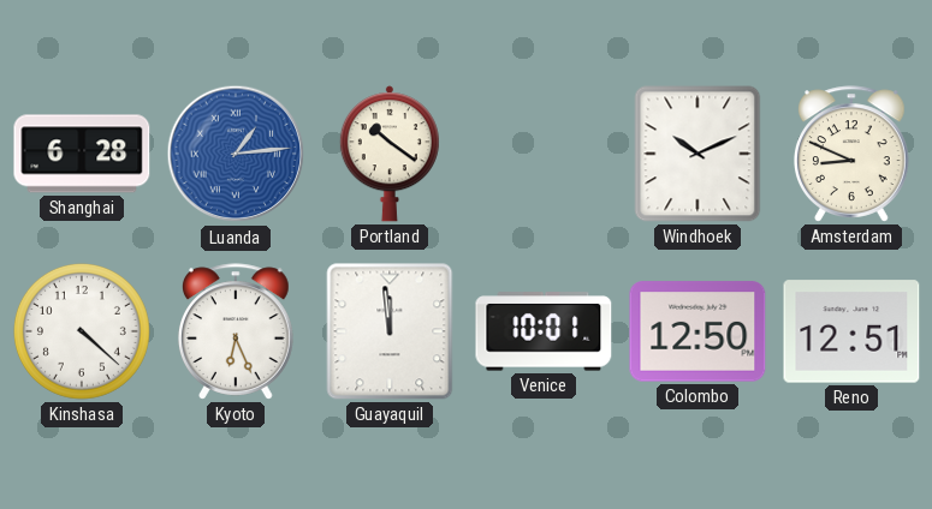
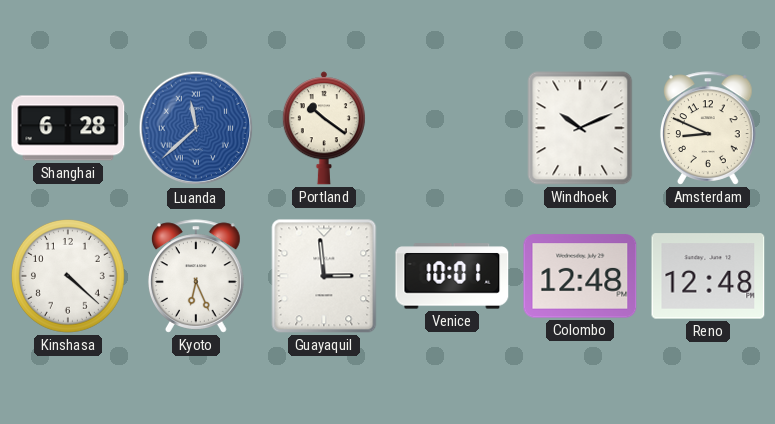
Luanda: 1:14 -> 11:38
Guayaquil: 11:59 -> 2:59
Colombo: 12:50 -> 12:48
Reno: 12:51 -> 12:48
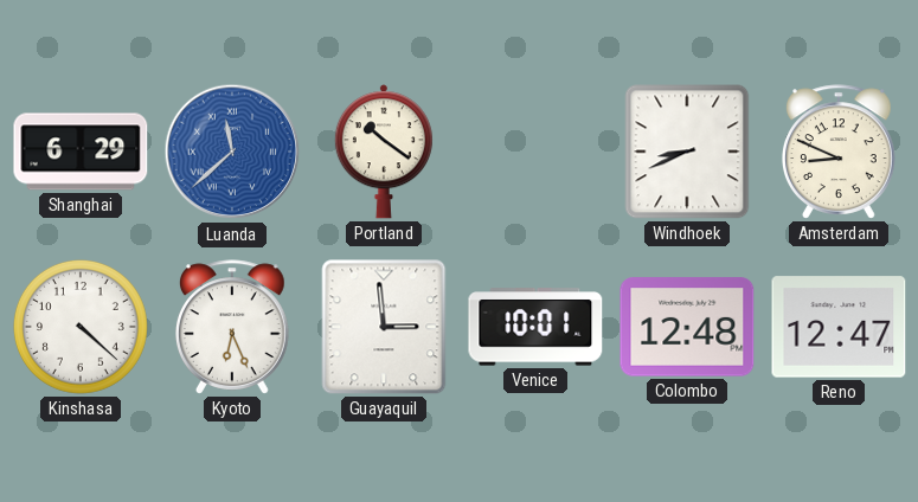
Shanghai: 6:28 -> 6:29
Windhoek: 10:11 -> 8:41
Reno: 12:48 -> 12:47
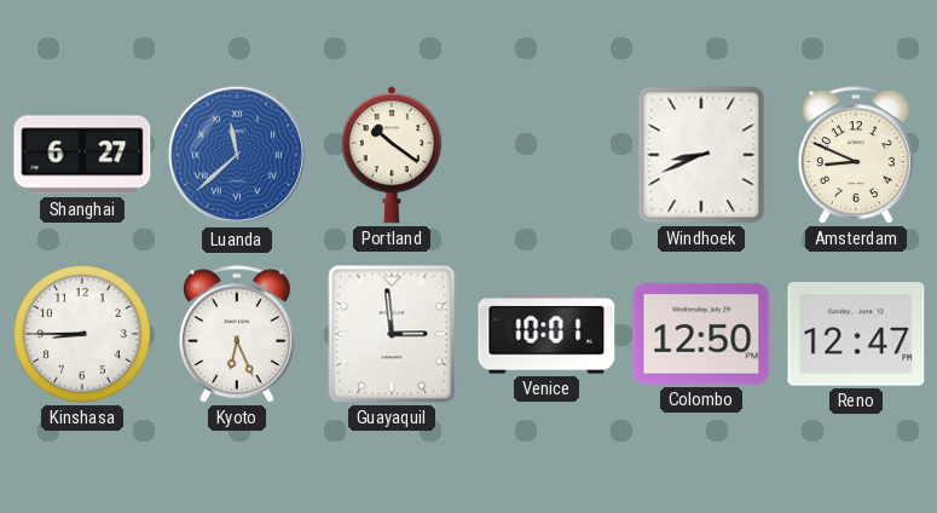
Shanghai: 6:29 -> 6:27
Kinshasa: 4:22 -> 8:45
Colombo: 12:48 -> 12:50
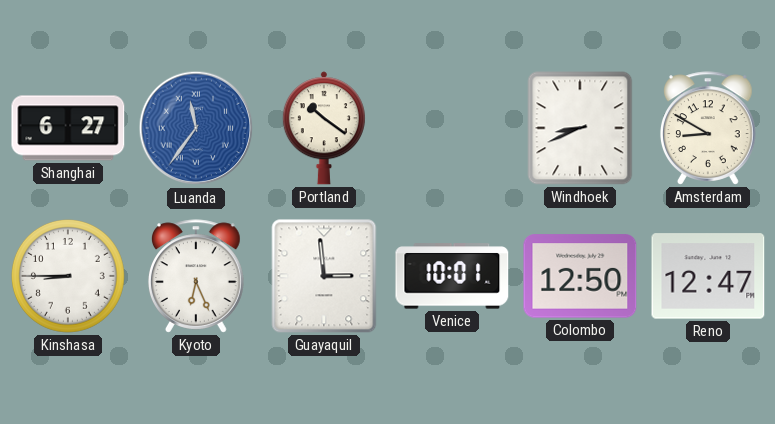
Luanda: 11:38 -> 11:36
Amsterdam: 8:49 -> 8:50
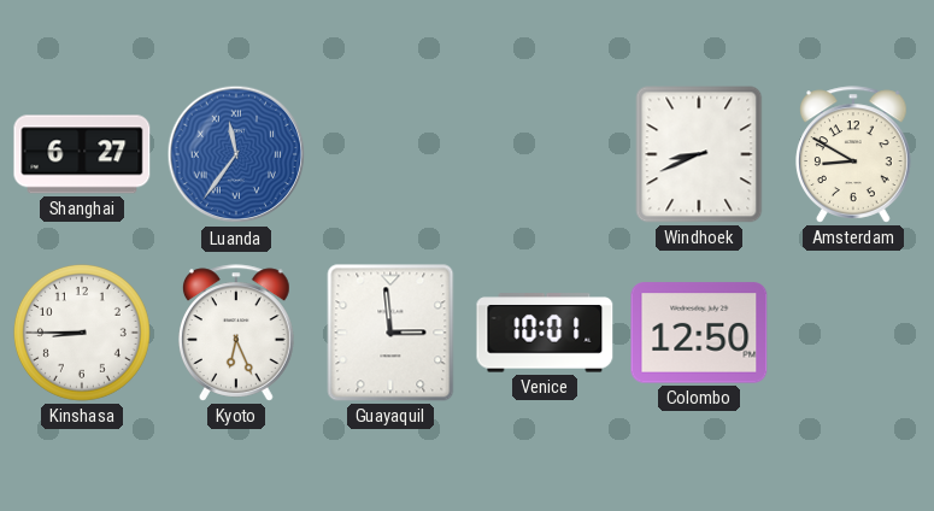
Portland: 10:21 -> none
Reno: 12:47 -> none
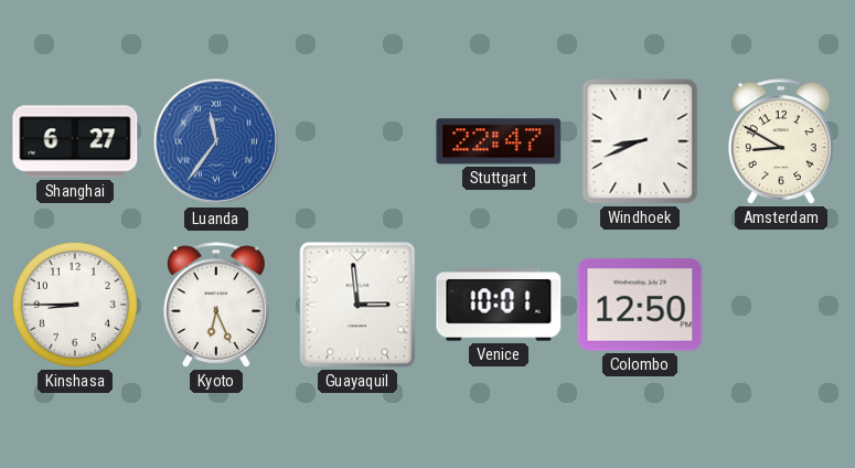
Stuttgart: none -> 22:47
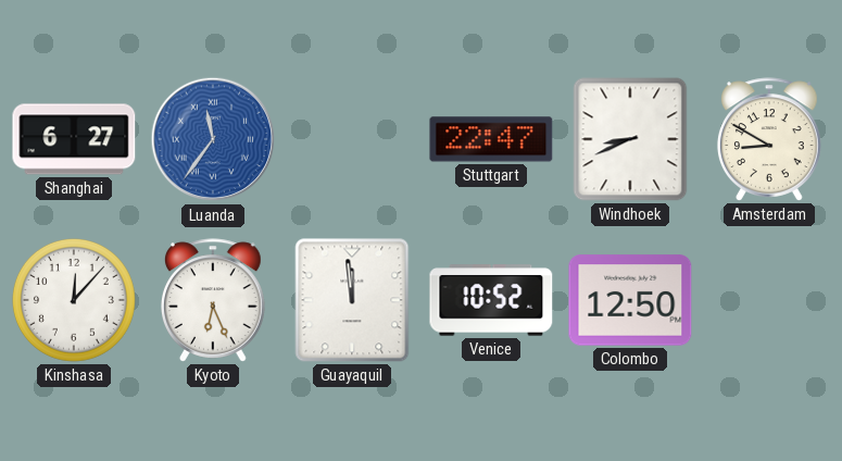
Kinshasa: 8:45 -> 12:07
Guayaquil: 2:59 -> 11:59
Venice: 10:01 -> 10:52
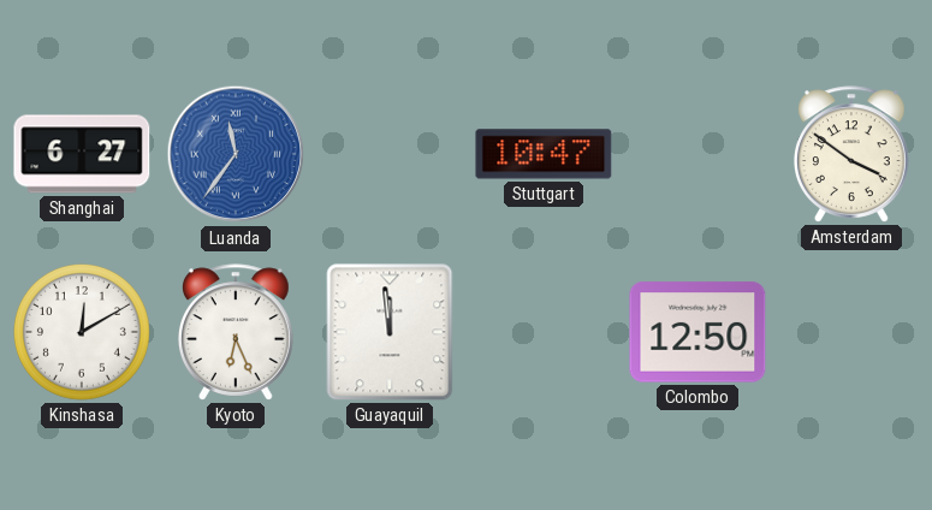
Stuttgart: 22:47 -> 10:47
Windhoek: 8:41 -> none
Amsterdam: 8:50 -> 3:51
Kinshasa: 12:07 -> 12:10
Venice: 10:52 -> none
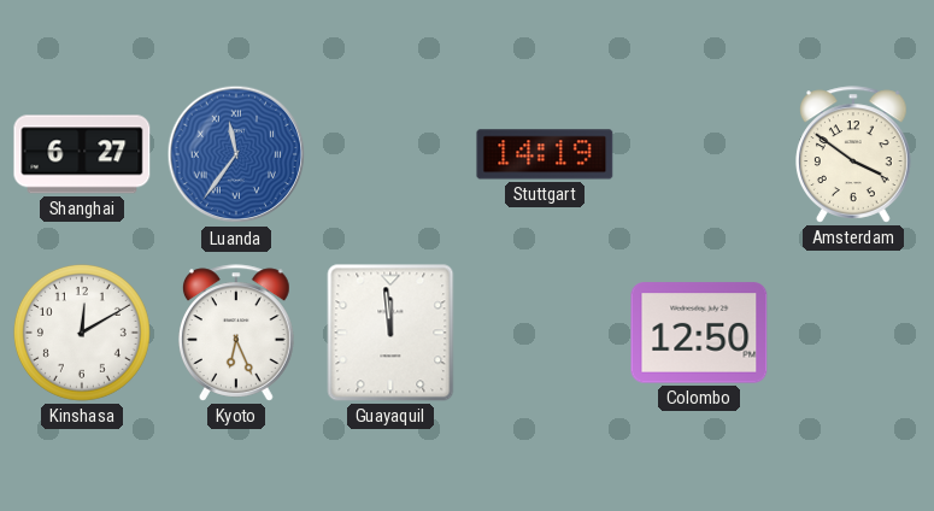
Stuttgart: 10:47 -> 14:19
